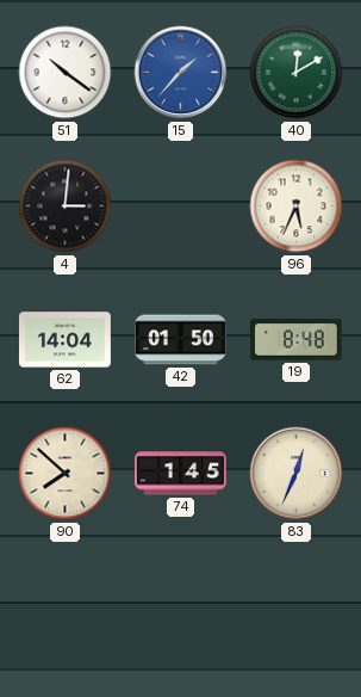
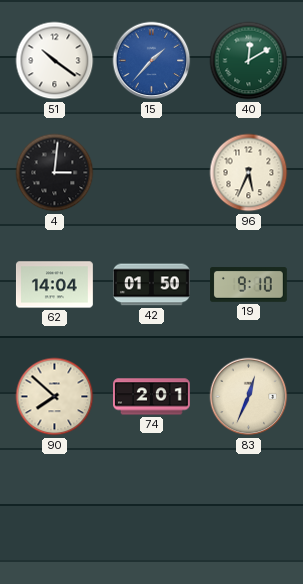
19: 8:48 -> 9:10
74: 1:45 -> 2:01
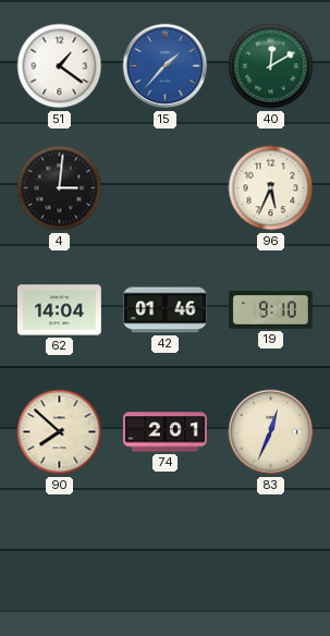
51: 10:21 -> 1:21
42: 01:50 -> 01:46
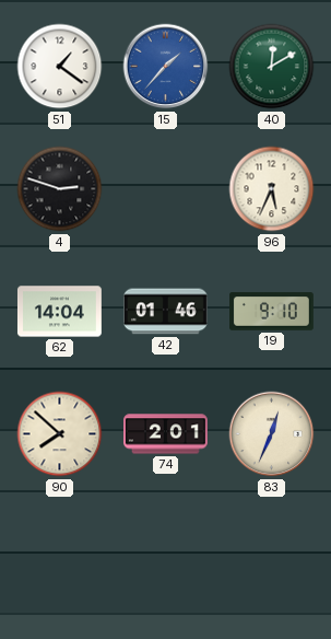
4: 3:01 -> 2:48
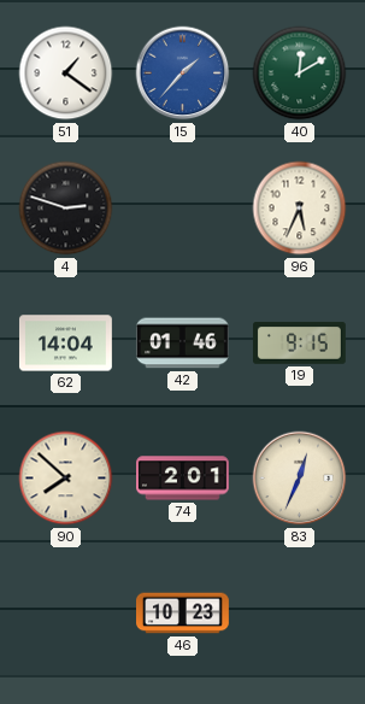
19: 9:10 -> 9:15
46: none -> 10:23
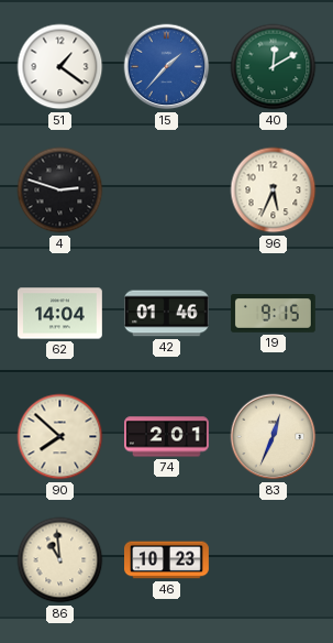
86: none -> 10:59
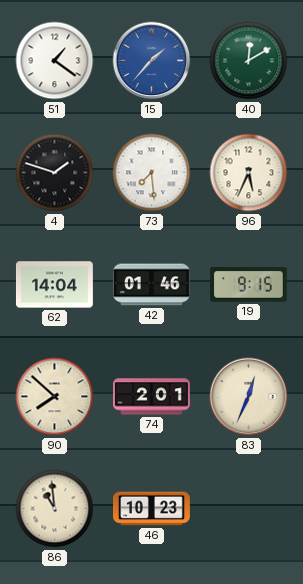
4: 2:48 -> 1:48
73: none -> 7:29
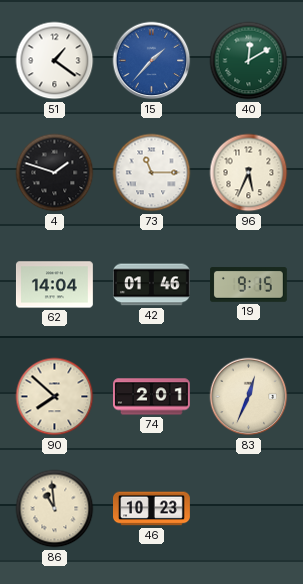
73: 7:29 -> 11:15
